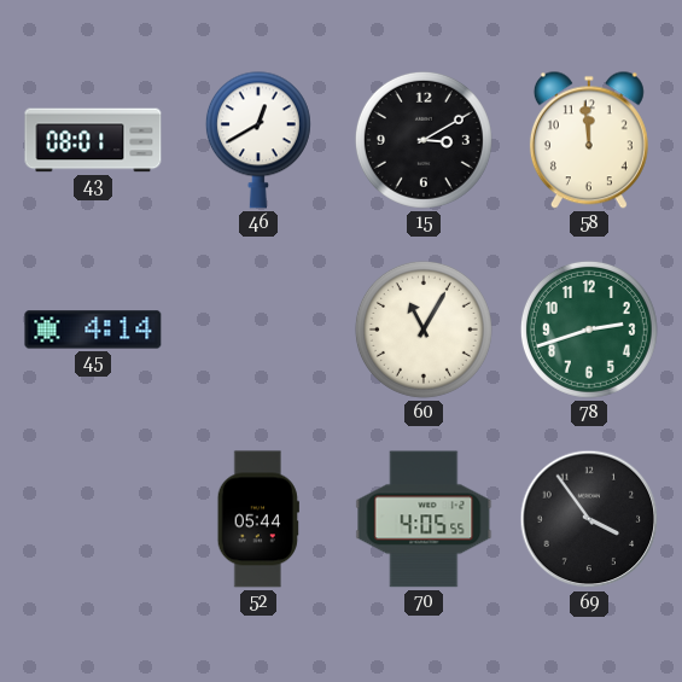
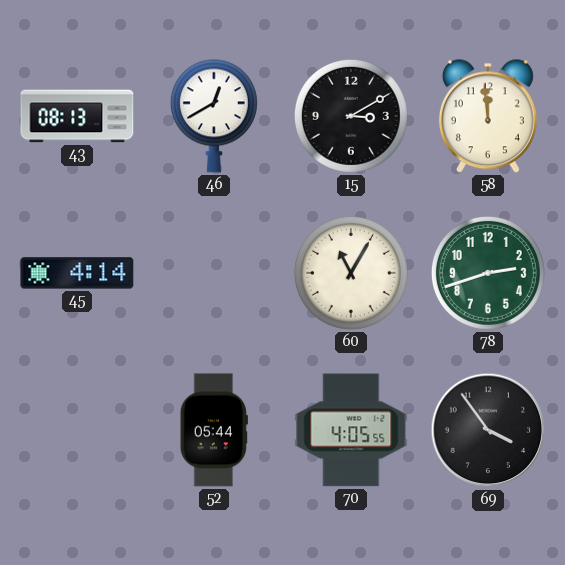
43: 08:01 -> 08:13
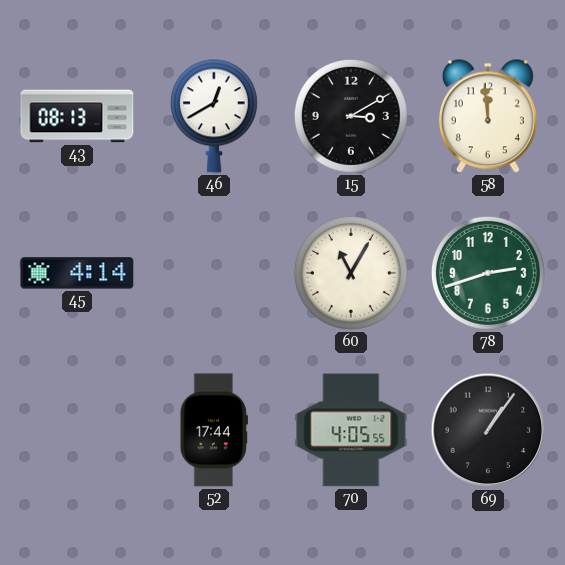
52: 05:44 -> 17:44
69: 3:54 -> 1:06
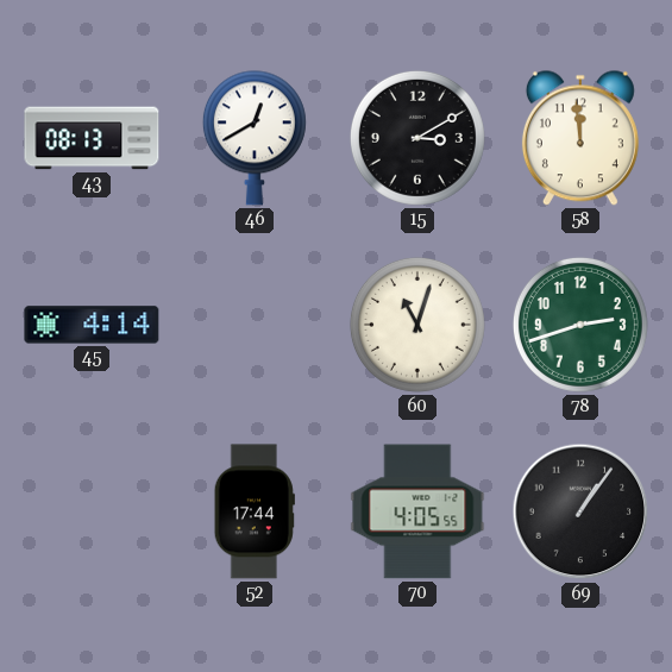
60: 11:05 -> 11:03
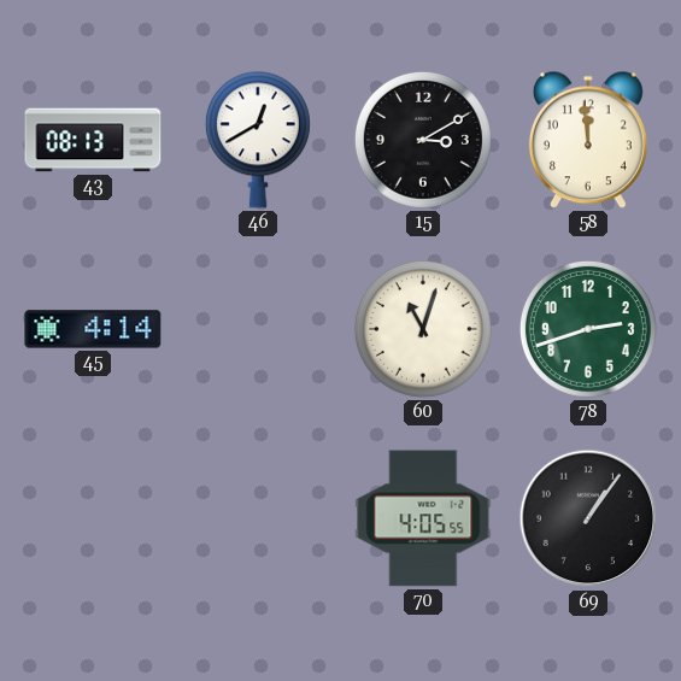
52: 17:44 -> none
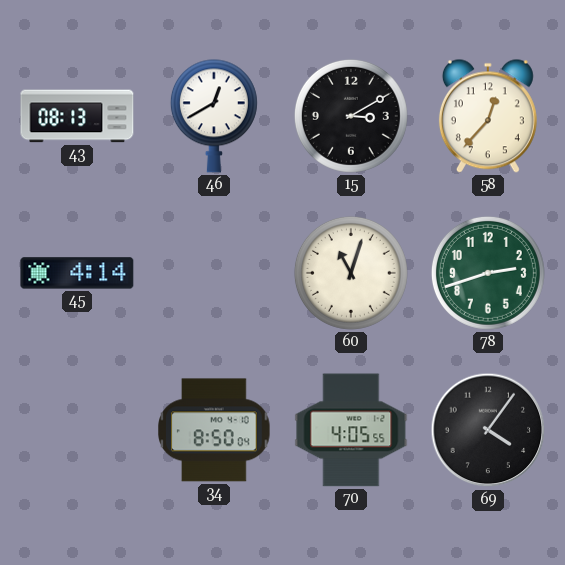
58: 11:59 -> 12:37
34: none -> 8:50
69: 1:06 -> 4:06
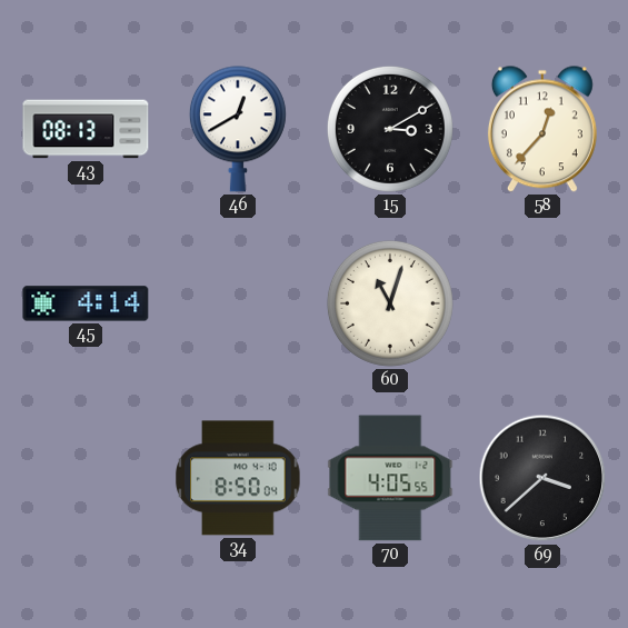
78: 2:42 -> none
69: 4:06 -> 3:38
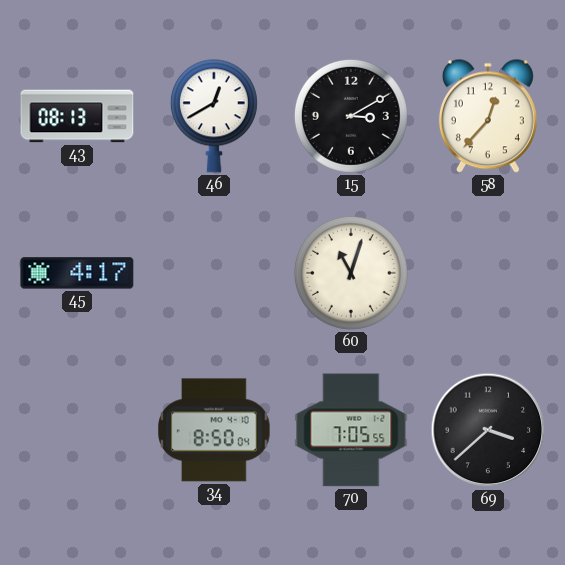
45: 4:14 -> 4:17
70: 4:05 -> 7:05
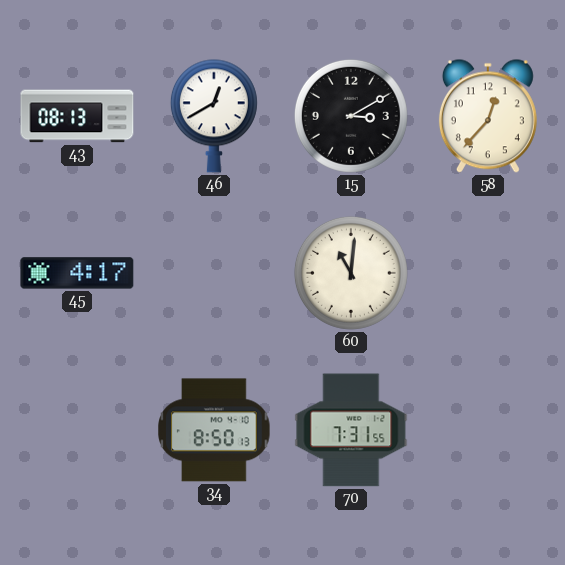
60: 11:03 -> 11:01
34: 8:50:04 -> 8:50:13
70: 7:05 -> 7:31
69: 3:38 -> none
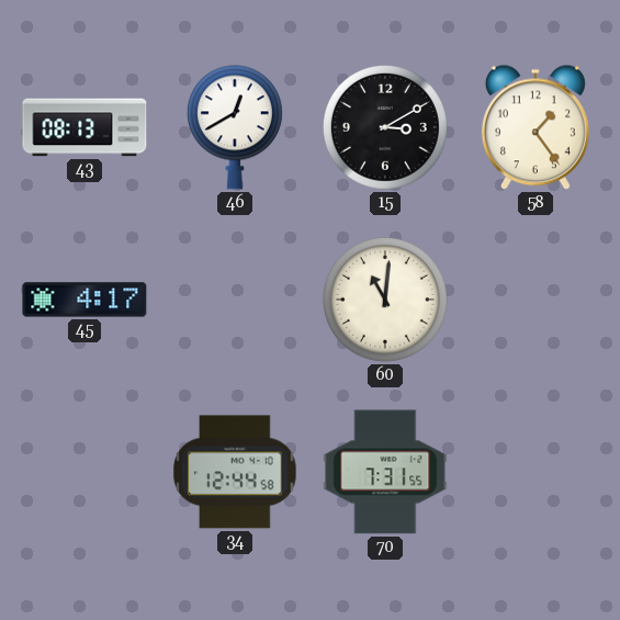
58: 12:37 -> 1:24
34: 8:50 -> 12:44
